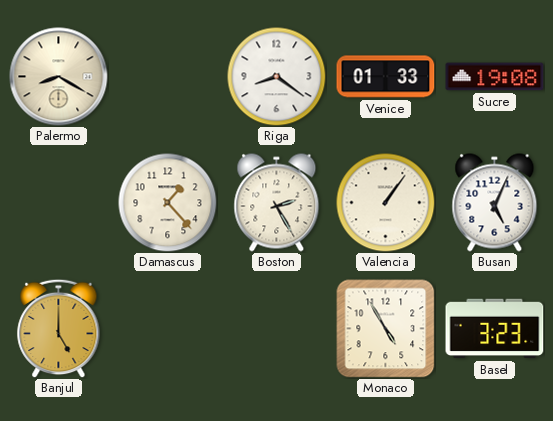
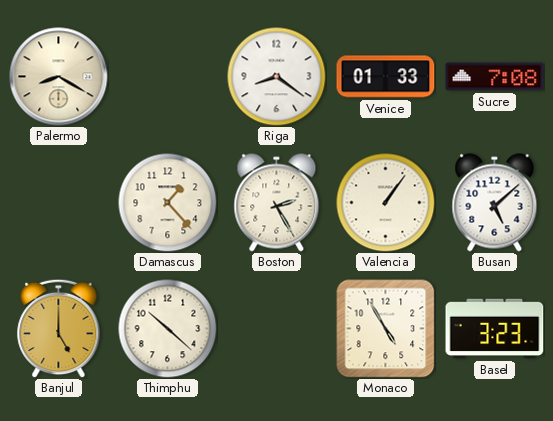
Sucre: 19:08 -> 7:08
Busan: 5:04 -> 5:08
Thimphu: none -> 10:22
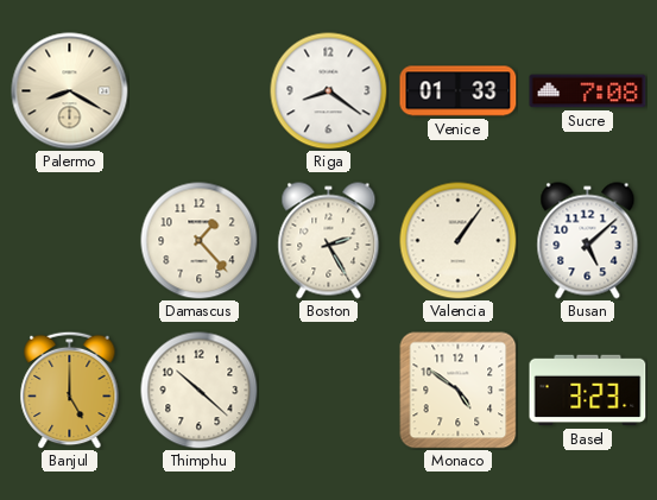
Monaco: 4:55 -> 4:51
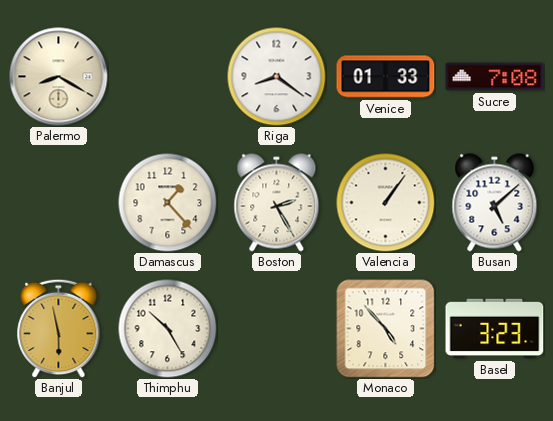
Banjul: 5:00 -> 5:58
Thimphu: 10:22 -> 10:25
Monaco: 4:51 -> 4:53
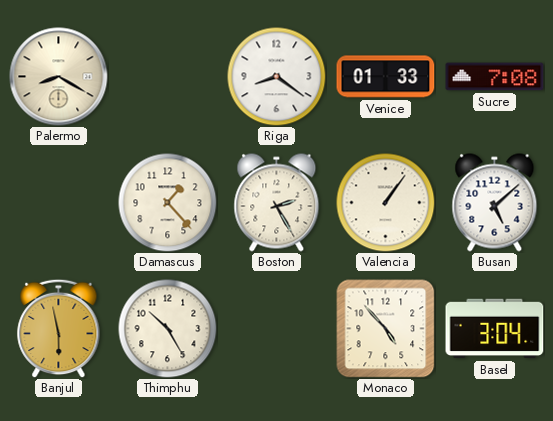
Basel: 3:23 -> 3:04
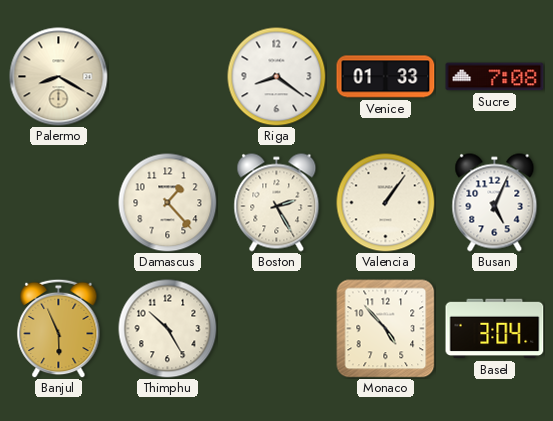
Busan: 5:08 -> 5:04
Banjul: 5:58 -> 5:56
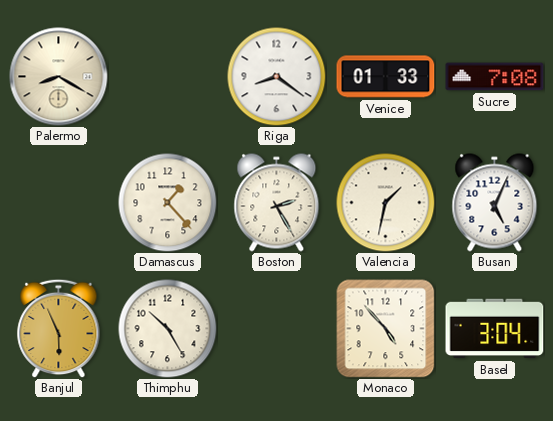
Valencia: 1:06 -> 1:32
